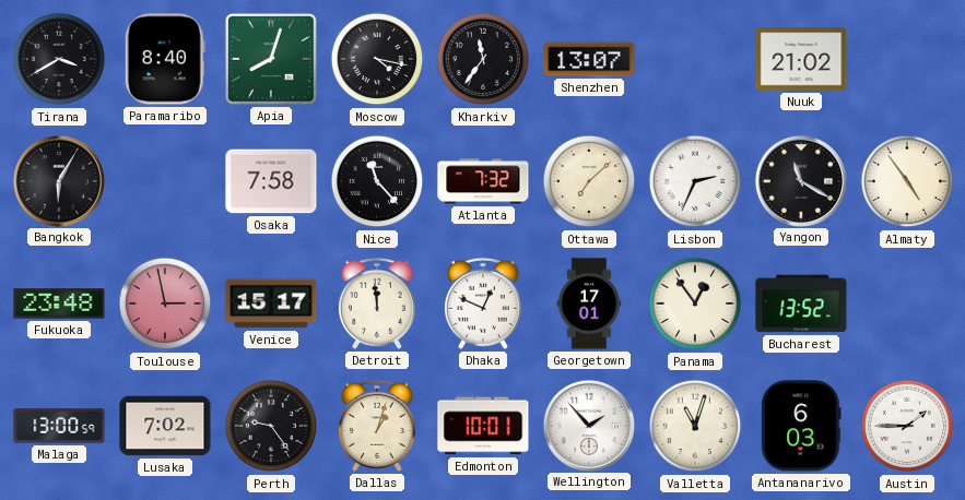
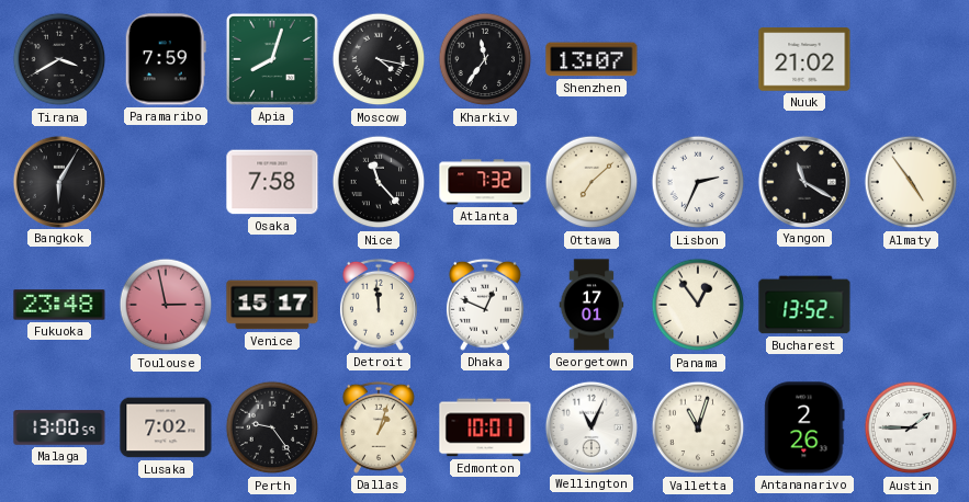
Paramaribo: 8:40 -> 7:59
Wellington: 1:53 -> 11:04
Antananarivo: 6:03 -> 2:26
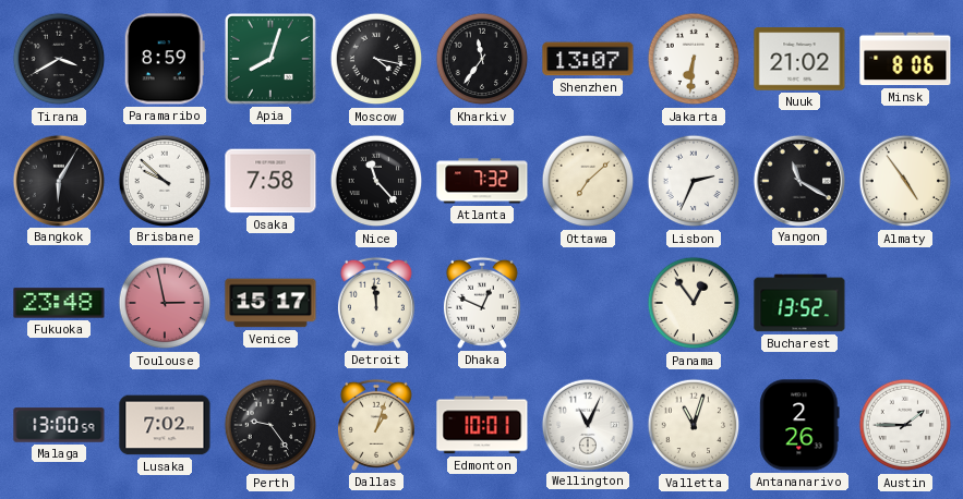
Paramaribo: 7:59 -> 8:59
Jakarta: none -> 6:31
Minsk: none -> 8:06
Brisbane: none -> 9:52
Georgetown: 17:01 -> none
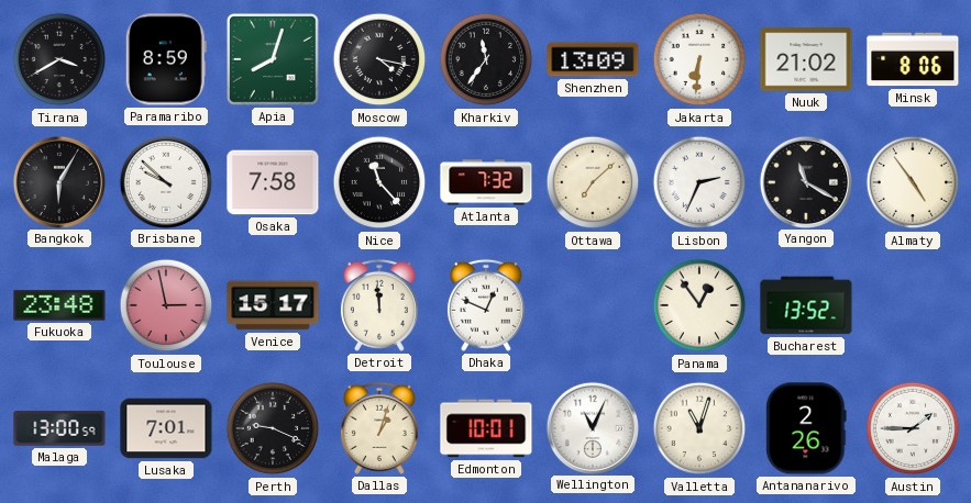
Shenzhen: 13:07 -> 13:09
Lusaka: 7:02 -> 7:01
Perth: 9:24 -> 9:19
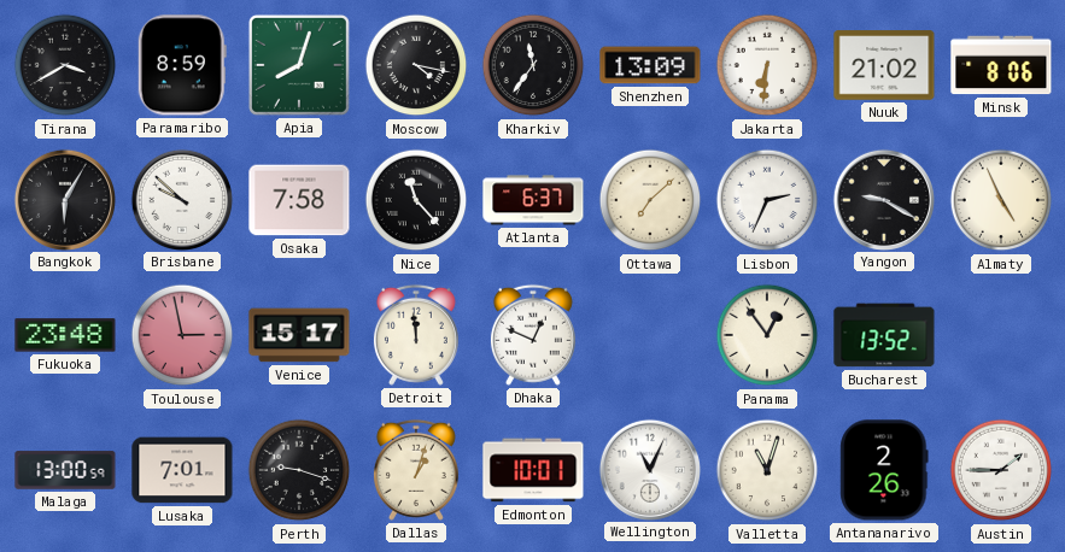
Atlanta: 7:32 -> 6:37
Yangon: 11:20 -> 9:20
Almaty: 4:54 -> 4:56
Perth: 9:19 -> 9:18
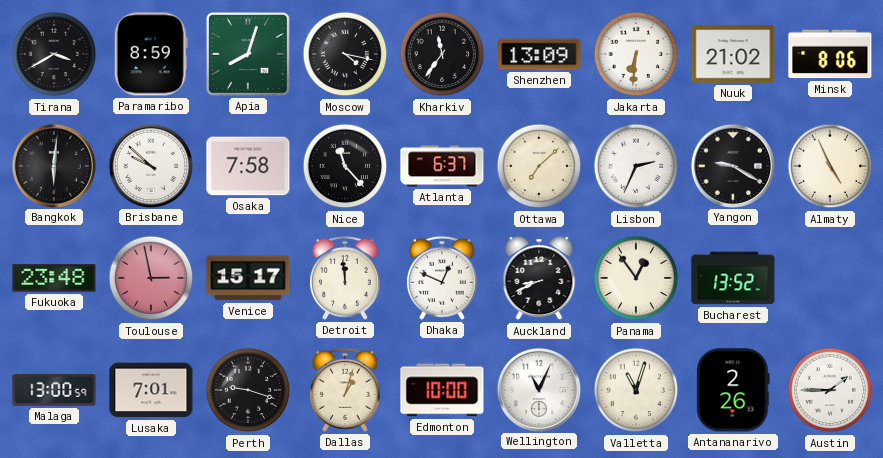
Bangkok: 6:05 -> 6:01
Auckland: none -> 8:41
Edmonton: 10:01 -> 10:00
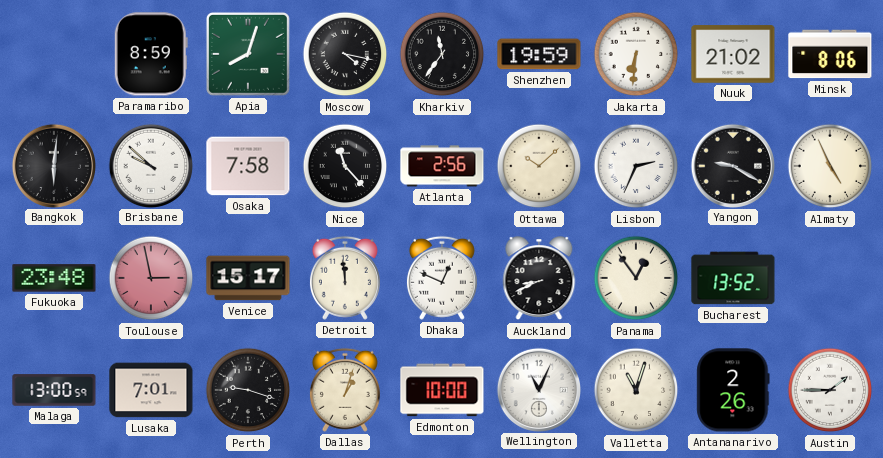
Tirana: 3:40 -> none
Shenzhen: 13:09 -> 19:59
Atlanta: 6:37 -> 2:56
Ottawa: 7:08 -> 10:08
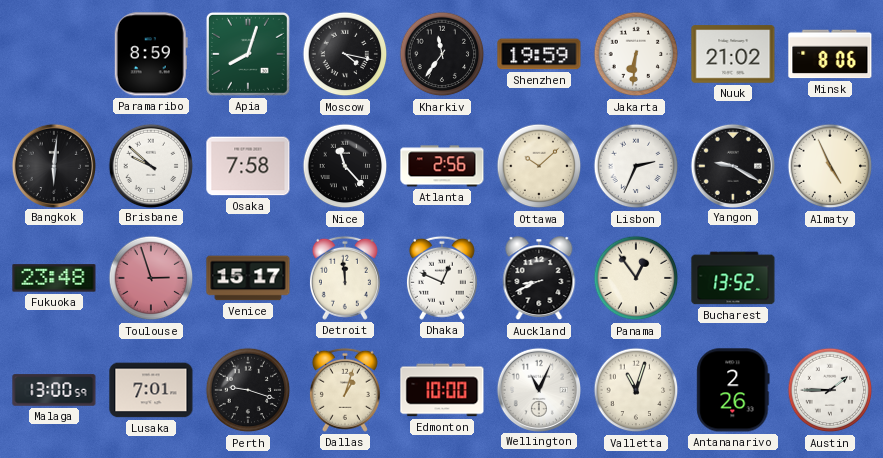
Toulouse: 2:58 -> 2:57
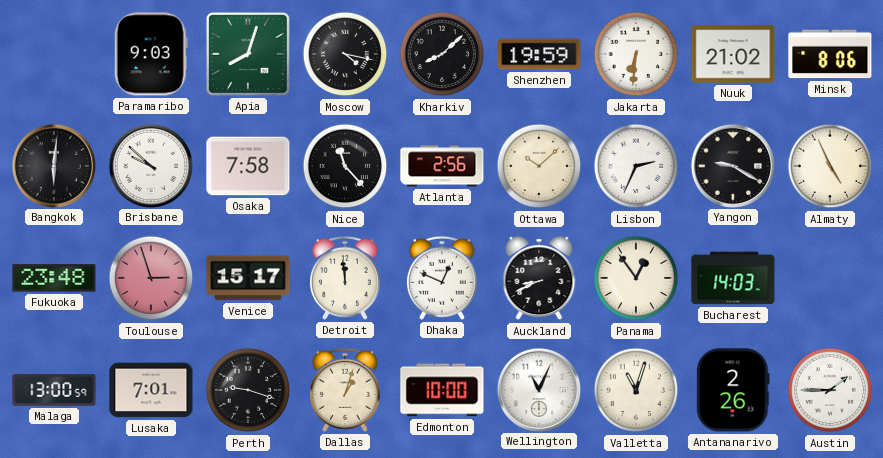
Paramaribo: 8:59 -> 9:03
Kharkiv: 11:36 -> 8:08
Bucharest: 13:52 -> 14:03
